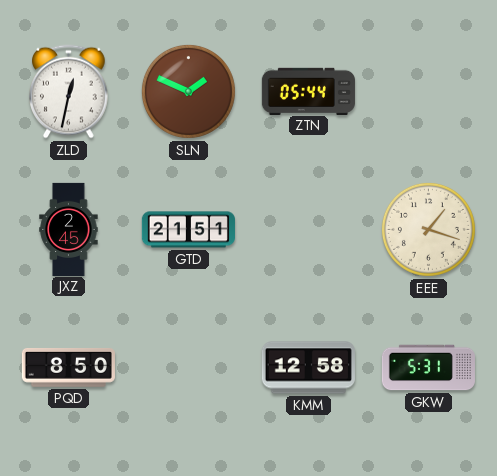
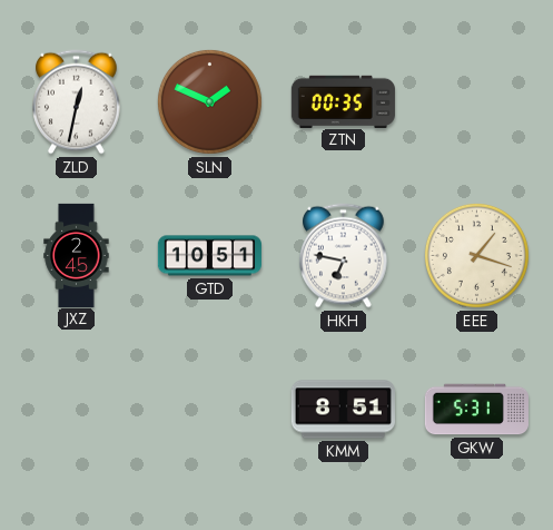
ZTN: 05:44 -> 00:35
GTD: 21:51 -> 10:51
HKH: none -> 6:47
PQD: 8:50 -> none
KMM: 12:58 -> 8:51
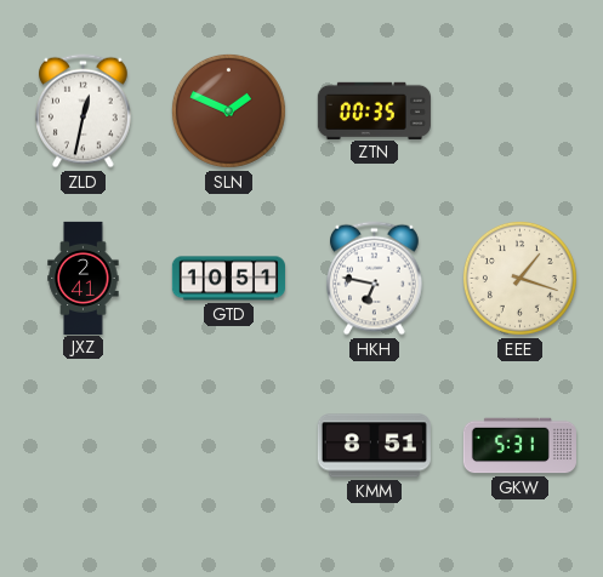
JXZ: 2:45 -> 2:41
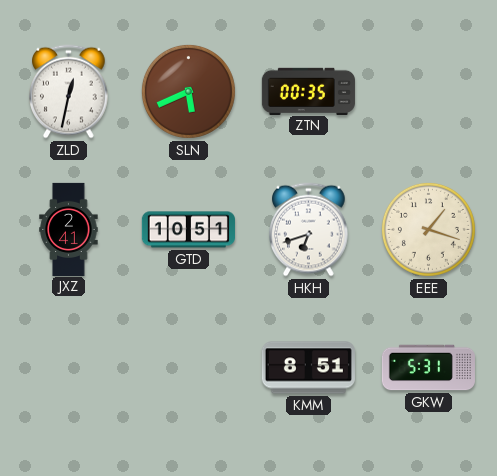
SLN: 1:49 -> 5:41
HKH: 6:47 -> 6:42
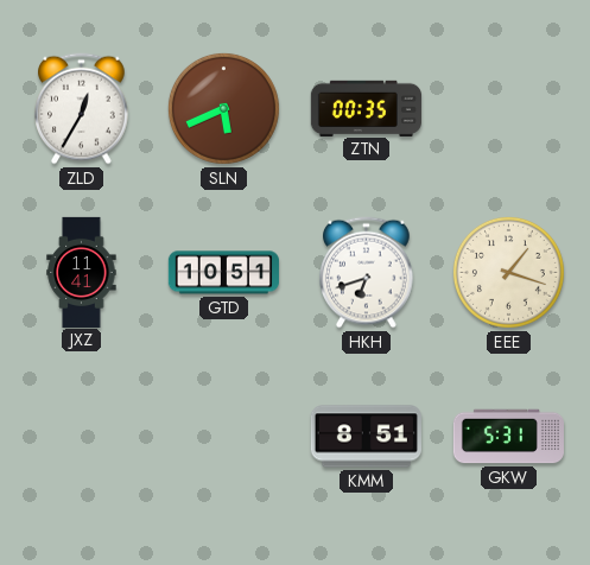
ZLD: 12:32 -> 12:35
JXZ: 2:41 -> 11:41
